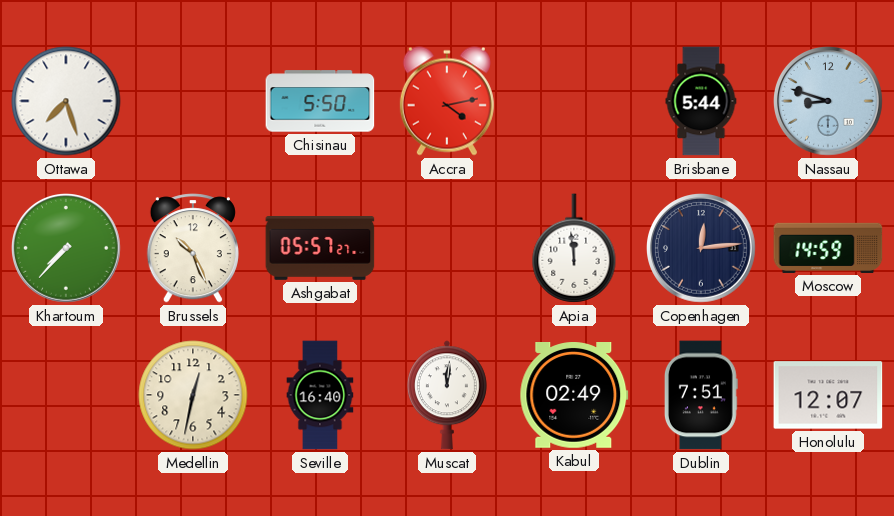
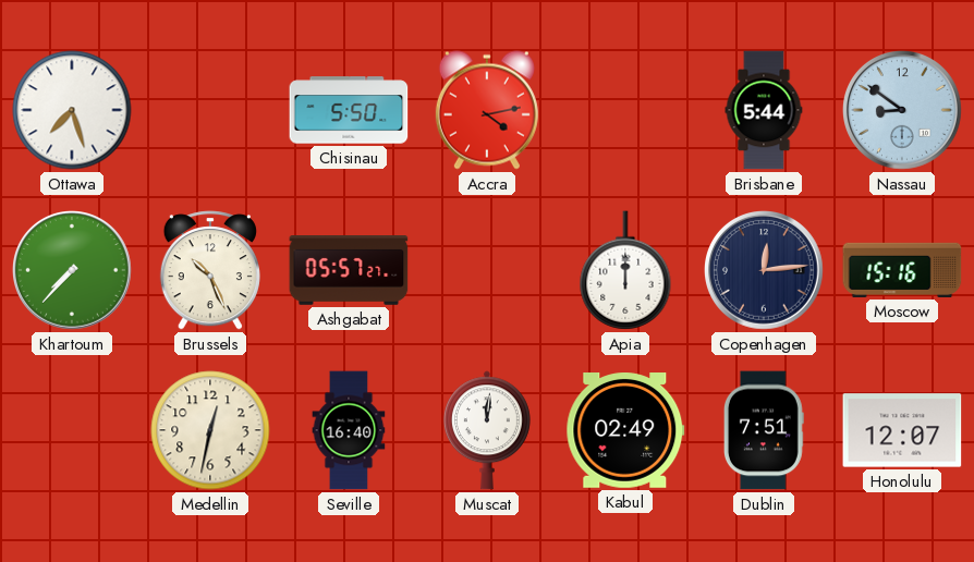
Nassau: 8:48 -> 8:51
Apia: 11:59 -> 12:00
Moscow: 14:59 -> 15:16
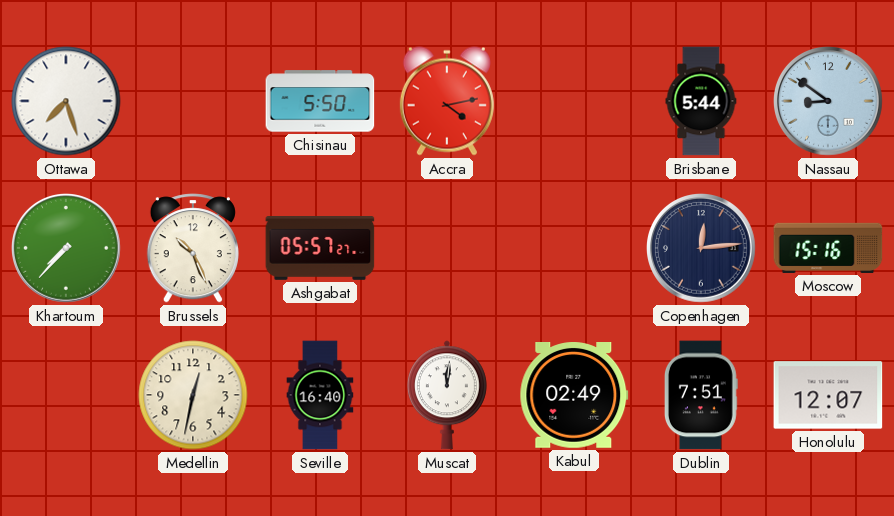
Apia: 12:00 -> none
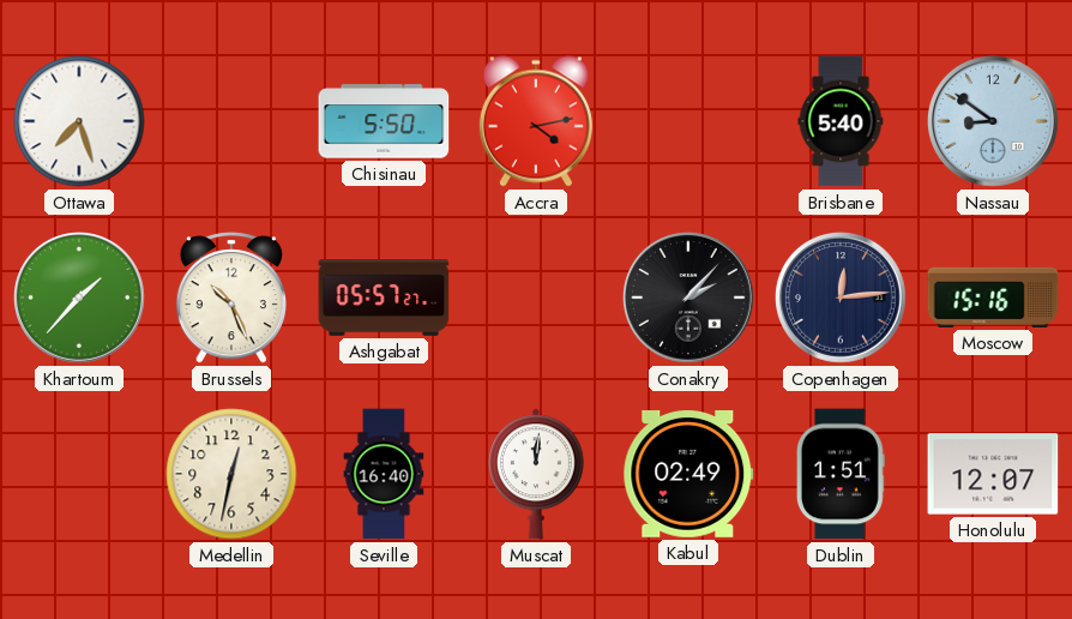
Brisbane: 5:44 -> 5:40
Khartoum: 7:37 -> 1:37
Conakry: none -> 2:07
Dublin: 7:51 -> 1:51
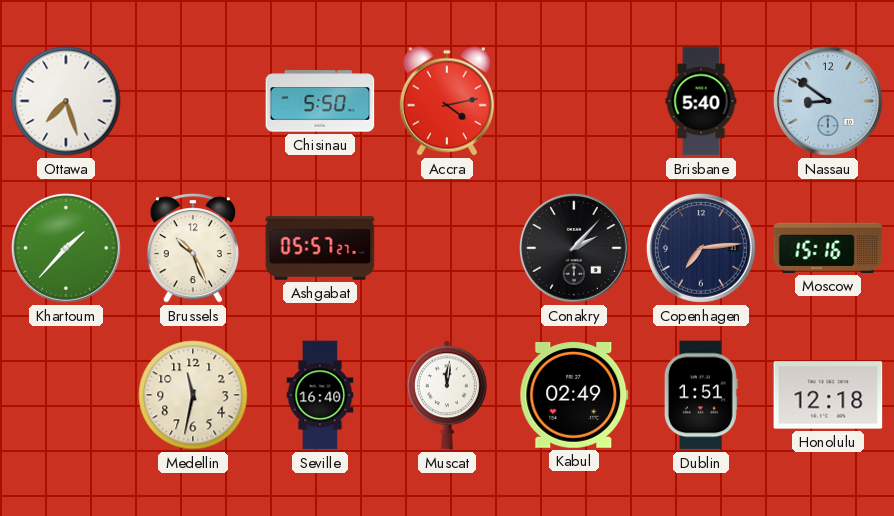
Copenhagen: 12:14 -> 7:14
Medellin: 12:32 -> 11:32
Honolulu: 12:07 -> 12:18
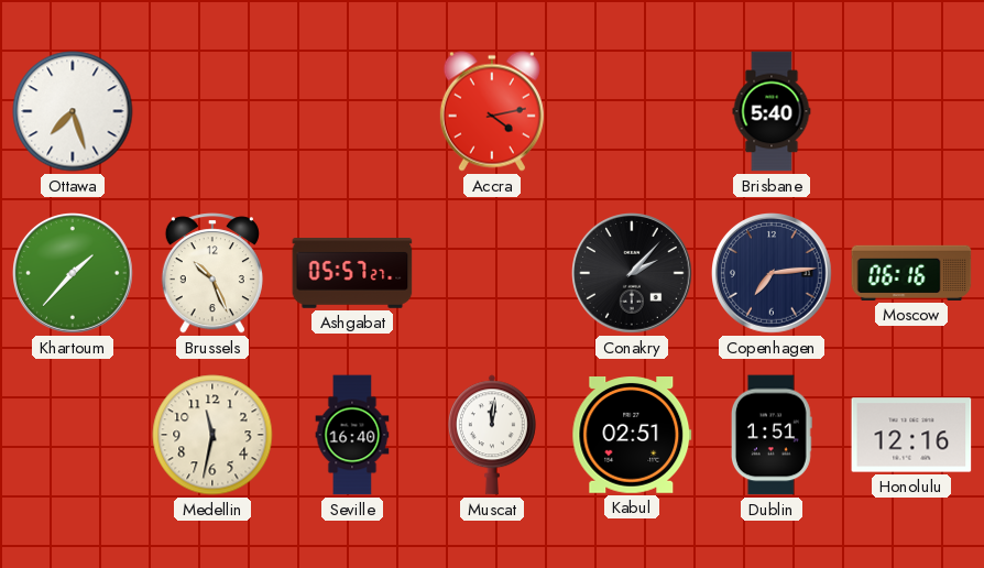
Chisinau: 5:50 -> none
Nassau: 8:51 -> none
Moscow: 15:16 -> 06:16
Kabul: 02:49 -> 02:51
Honolulu: 12:18 -> 12:16
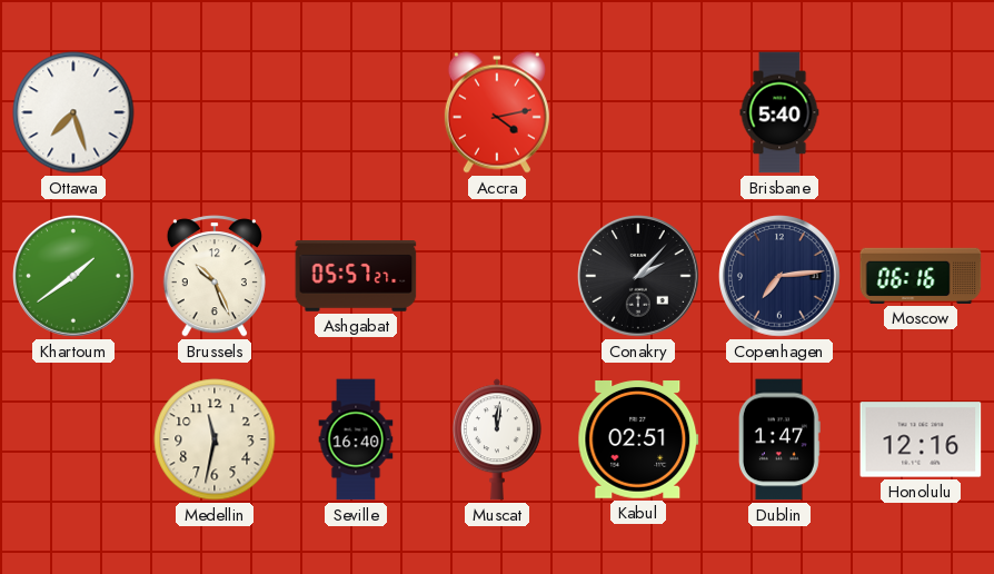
Khartoum: 1:37 -> 1:39
Dublin: 1:51 -> 1:47
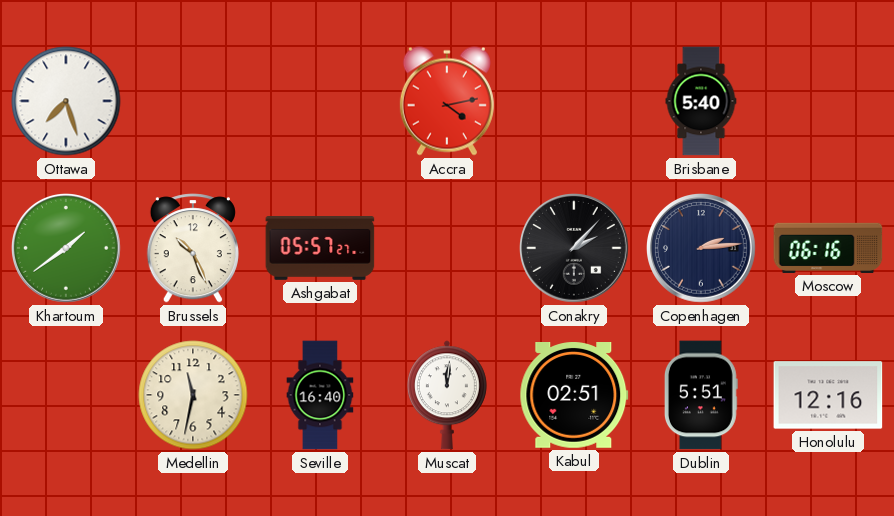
Copenhagen: 7:14 -> 2:14
Dublin: 1:47 -> 5:51
